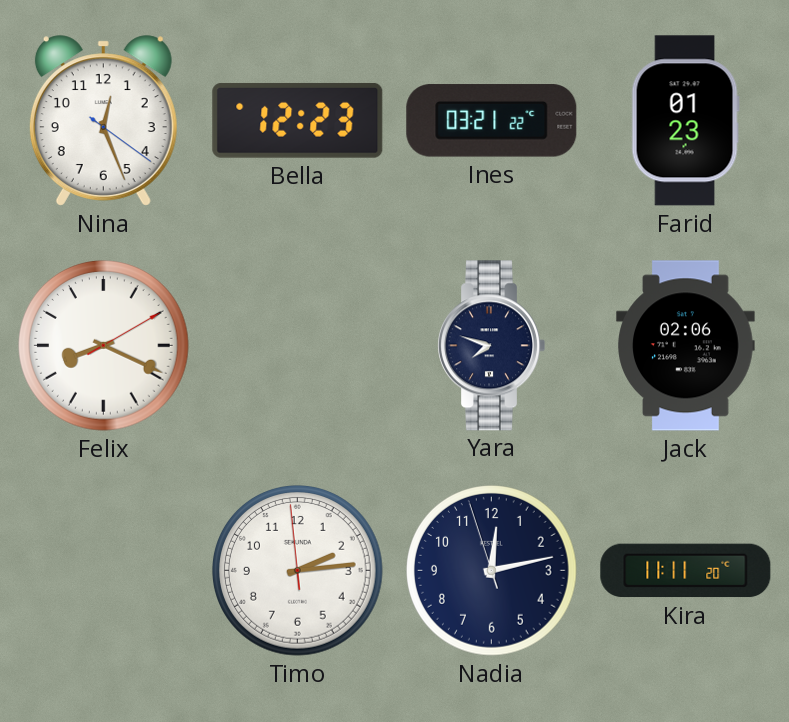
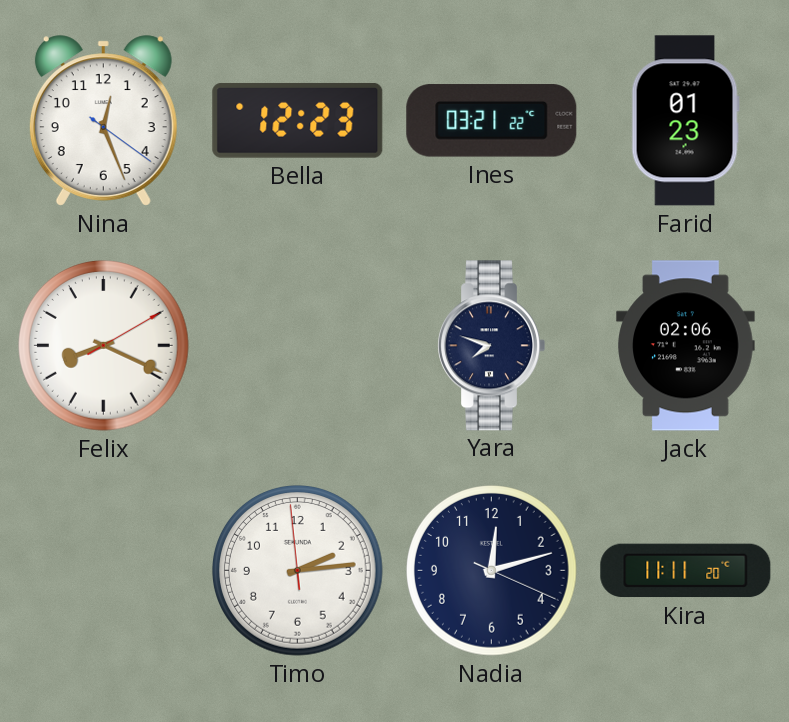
Nadia: 12:12:57 -> 12:12:19
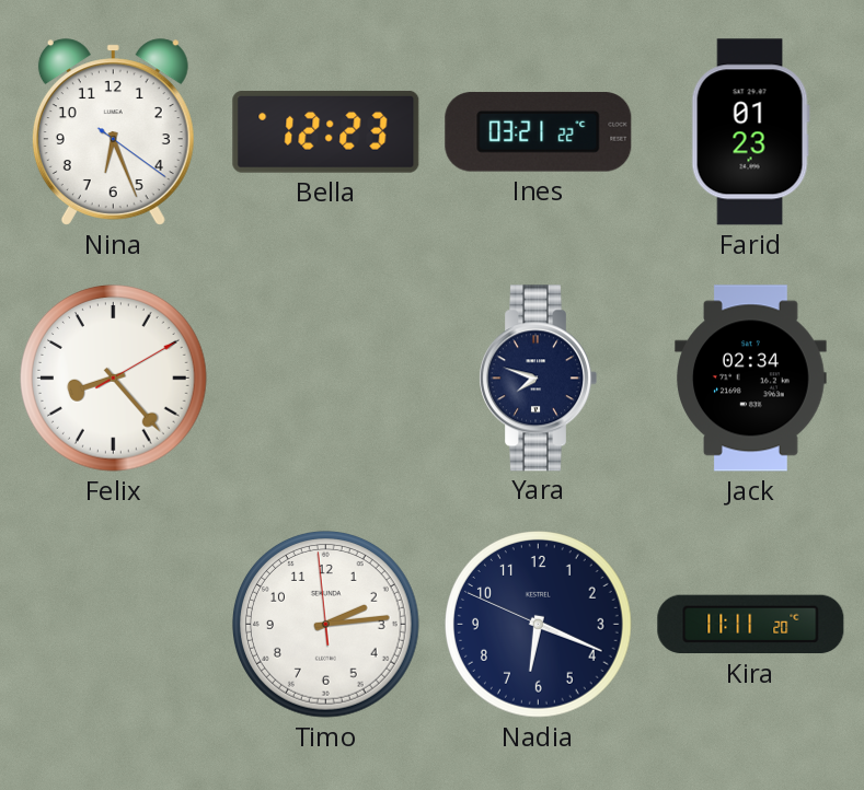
Nina: 12:26 -> 6:26
Felix: 8:19 -> 8:23
Jack: 02:06 -> 02:34
Nadia: 12:12 -> 6:18
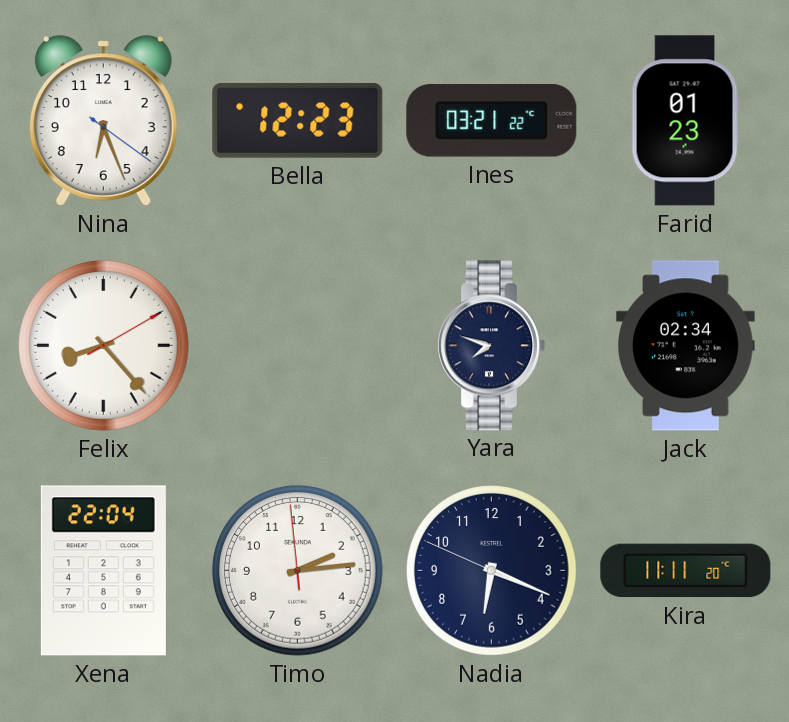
Xena: none -> 22:04
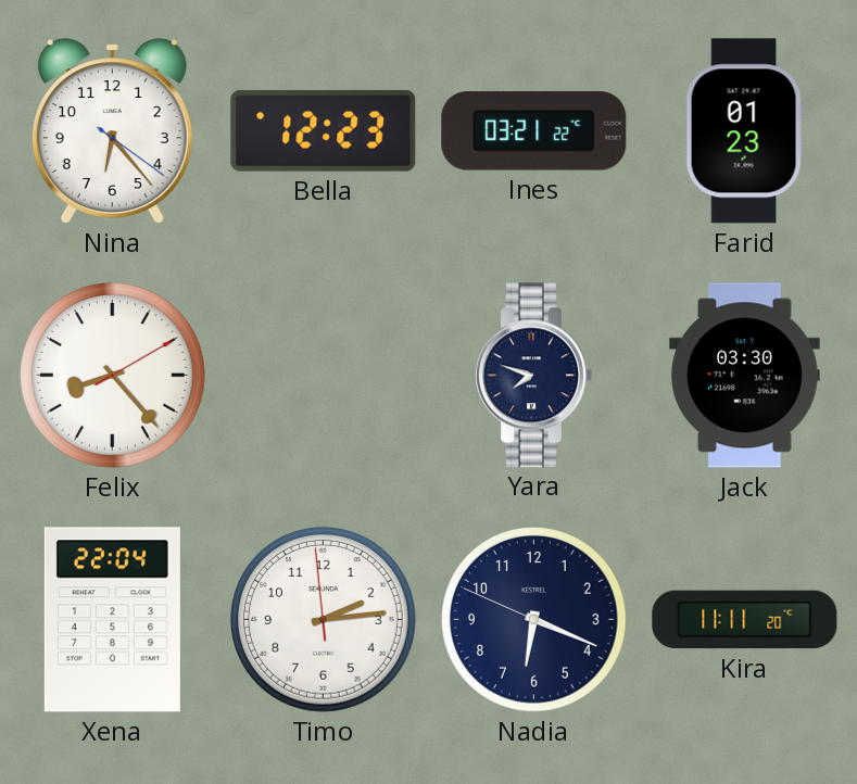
Nina: 6:26 -> 6:23
Jack: 02:34 -> 03:30
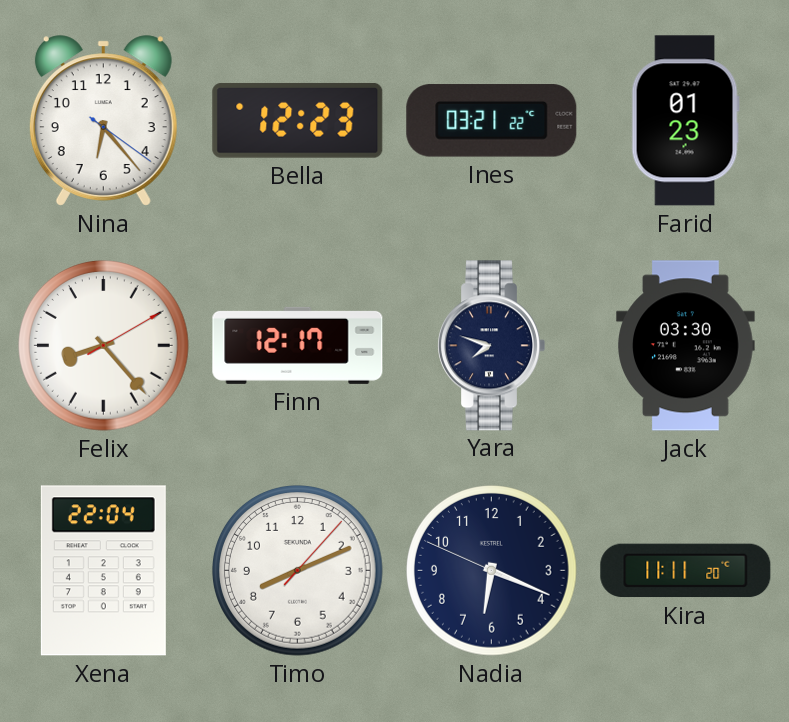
Finn: none -> 12:17
Timo: 2:13 -> 8:11
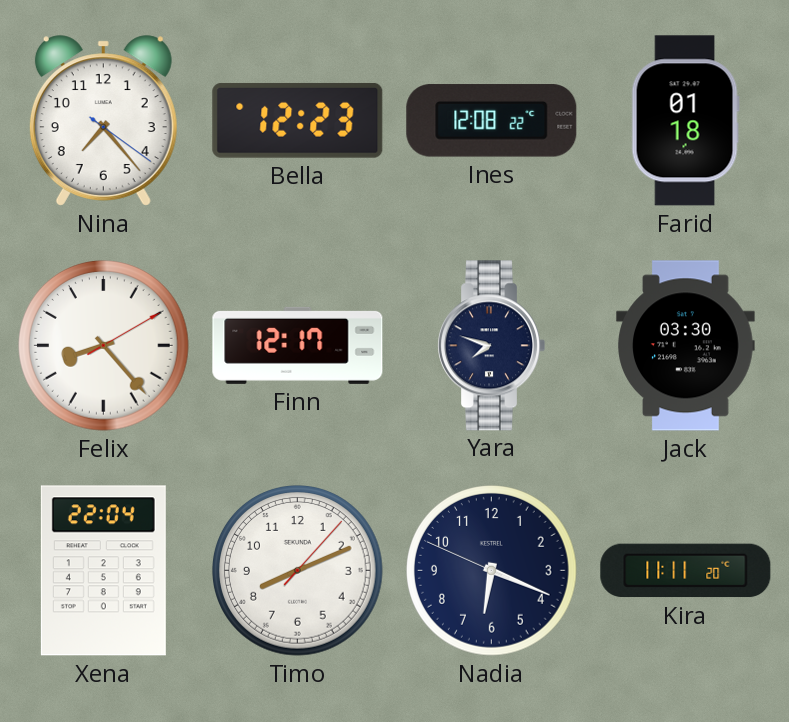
Nina: 6:23 -> 7:23
Ines: 03:21 -> 12:08
Farid: 01:23 -> 01:18
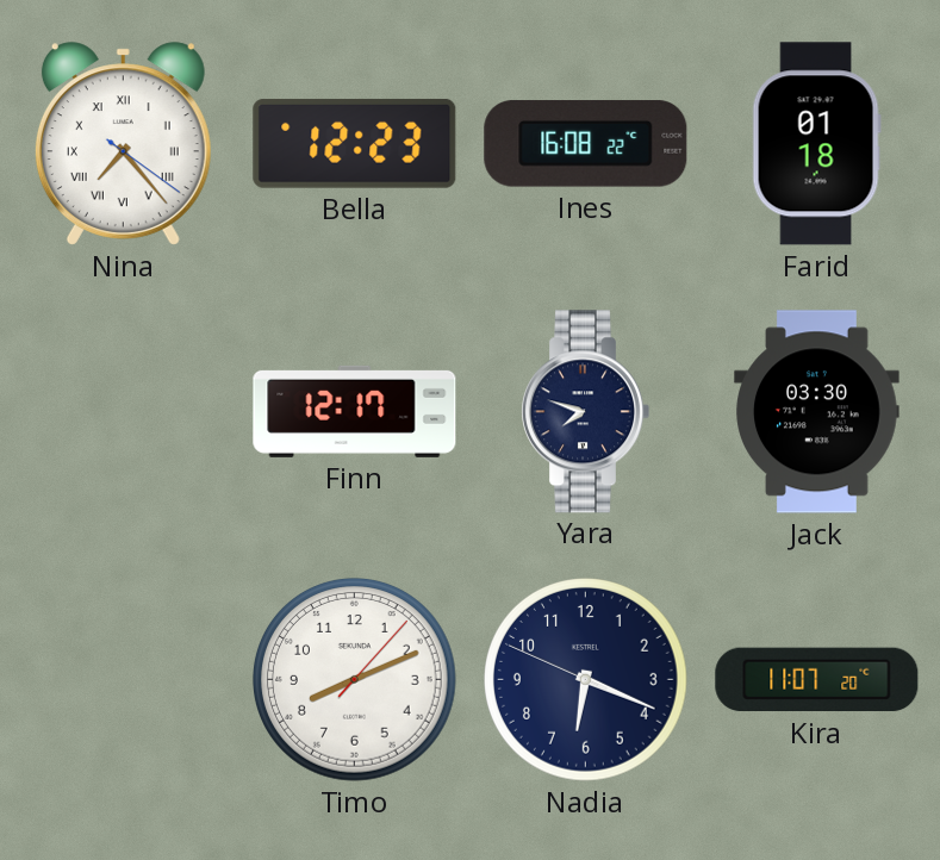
Nina numerals: Arabic -> Roman
Ines: 12:08 -> 16:08
Felix: 8:23 -> none
Xena: 22:04 -> none
Kira: 11:11 -> 11:07
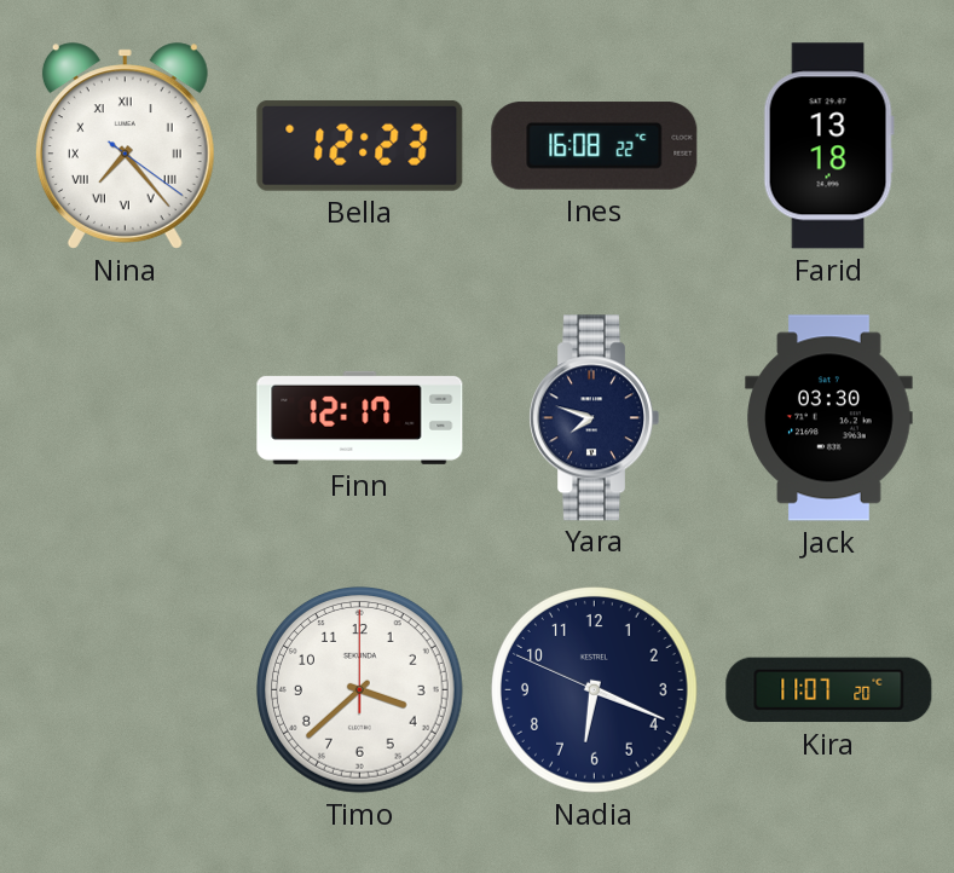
Farid: 01:18 -> 13:18
Timo: 8:11 -> 3:38
